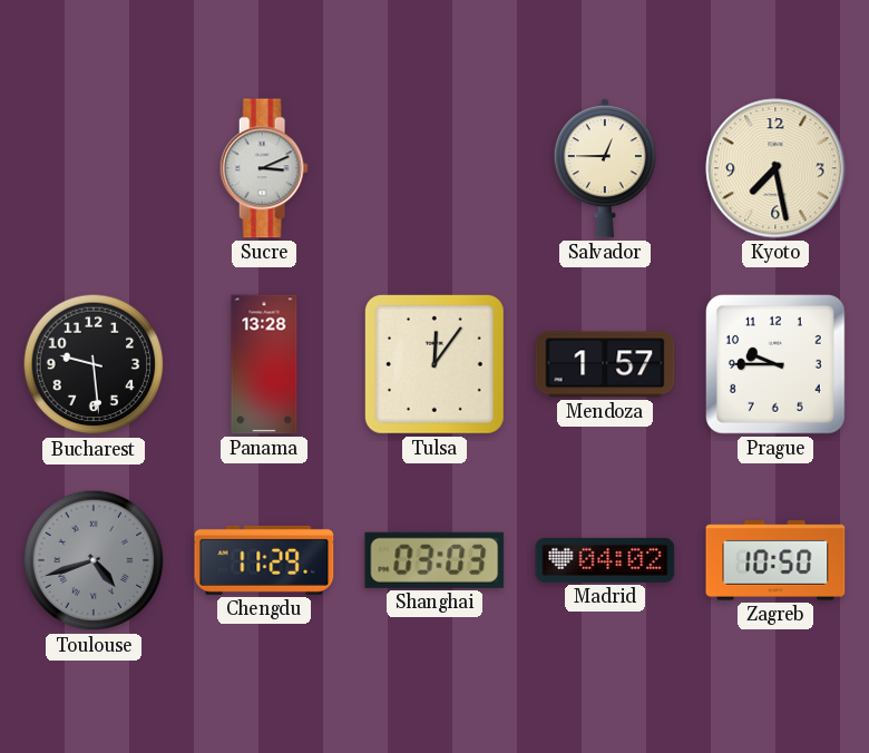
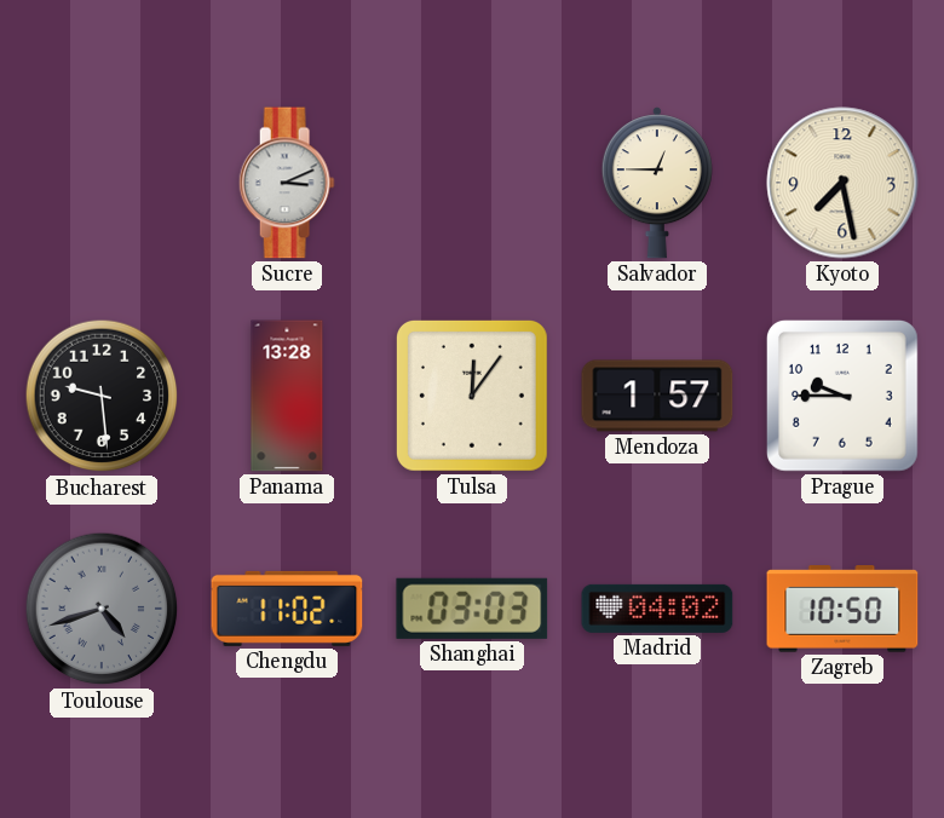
Chengdu: 11:29 -> 11:02
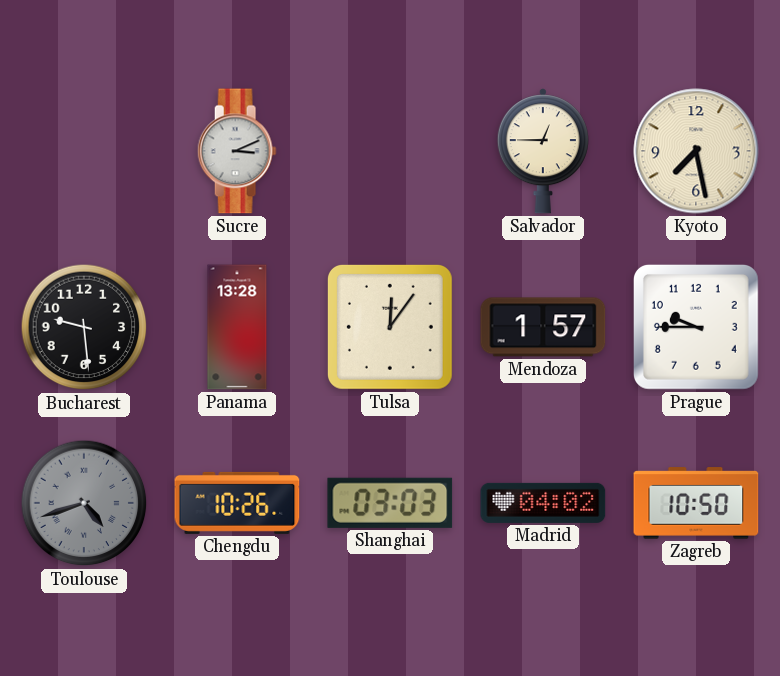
Chengdu: 11:02 -> 10:26
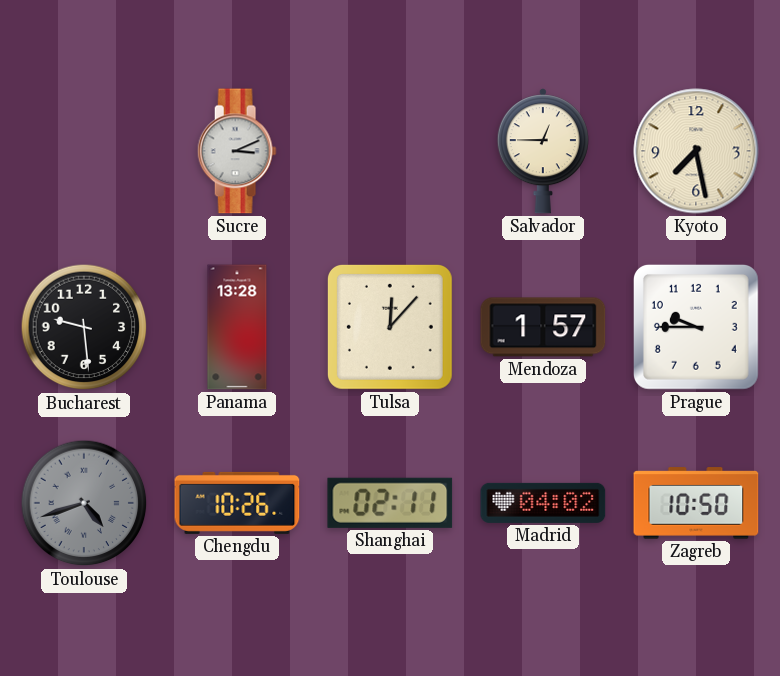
Tulsa: 12:06 -> 12:07
Shanghai: 03:03 -> 02:11
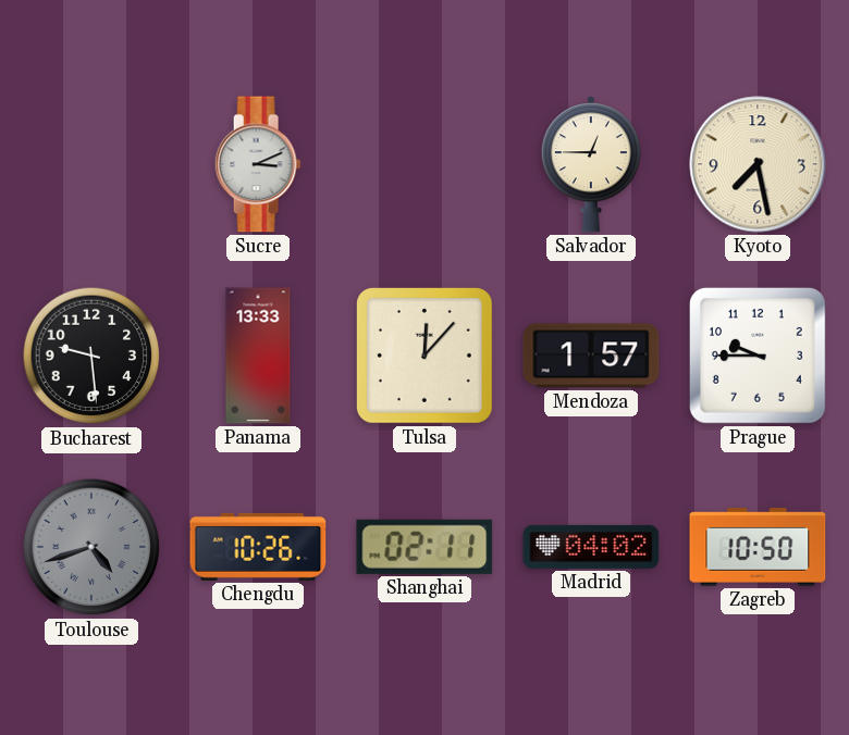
Panama: 13:28 -> 13:33
